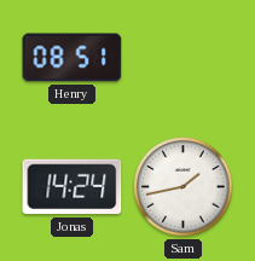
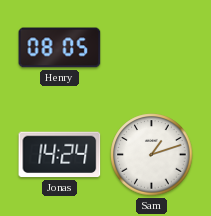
Henry: 08:51 -> 08:05
Sam: 1:43 -> 1:12
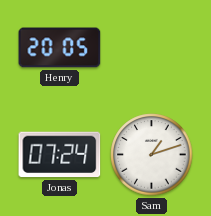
Henry: 08:05 -> 20:05
Jonas: 14:24 -> 07:24
